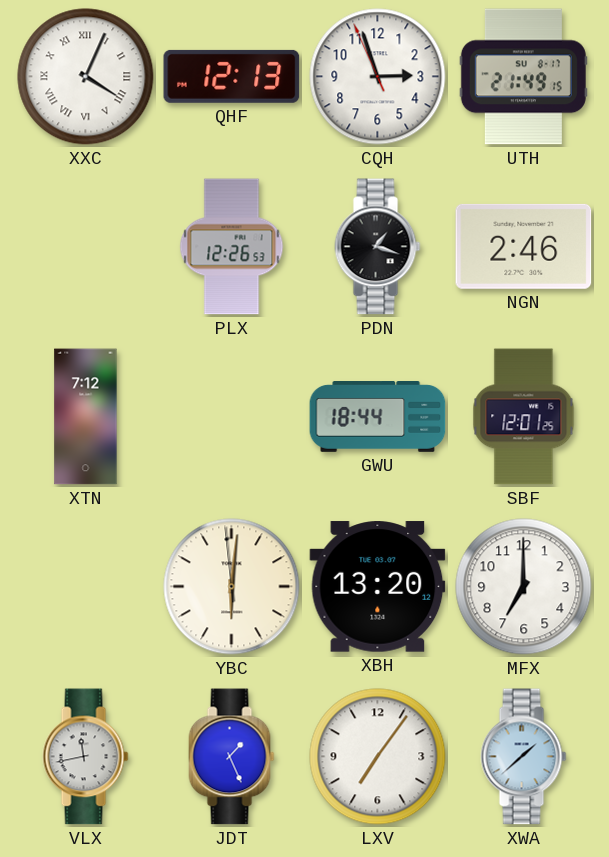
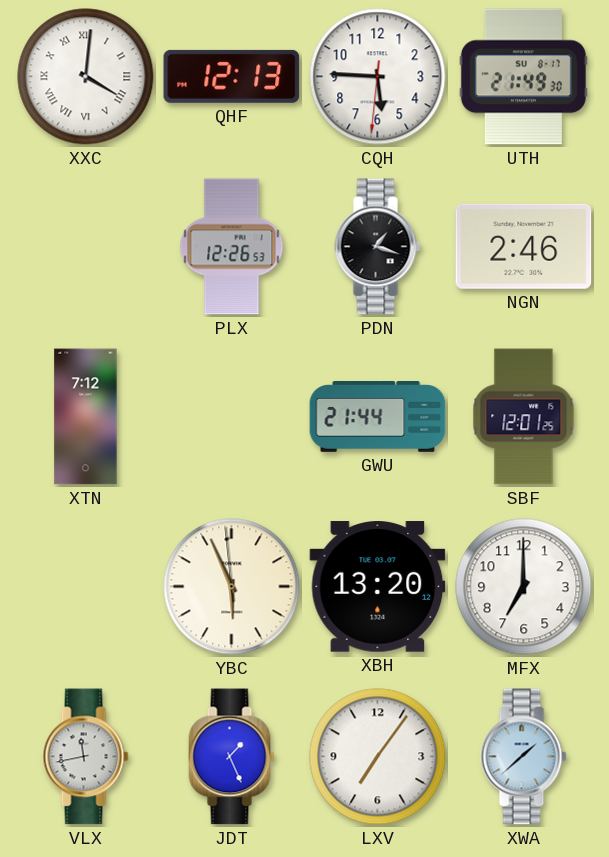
XXC: 4:04 -> 4:01
CQH: 2:56 -> 5:45
UTH: 21:49:15 -> 21:49:30
GWU: 18:44 -> 21:44
YBC: 6:00 -> 5:55
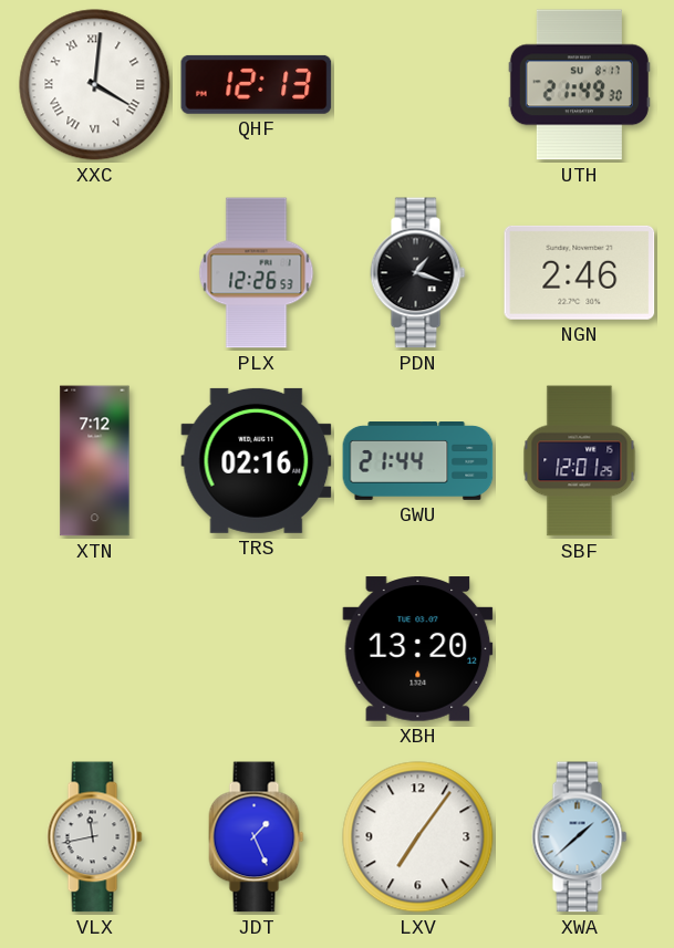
CQH: 5:45 -> none
TRS: none -> 02:16
YBC: 5:55 -> none
MFX: 7:00 -> none
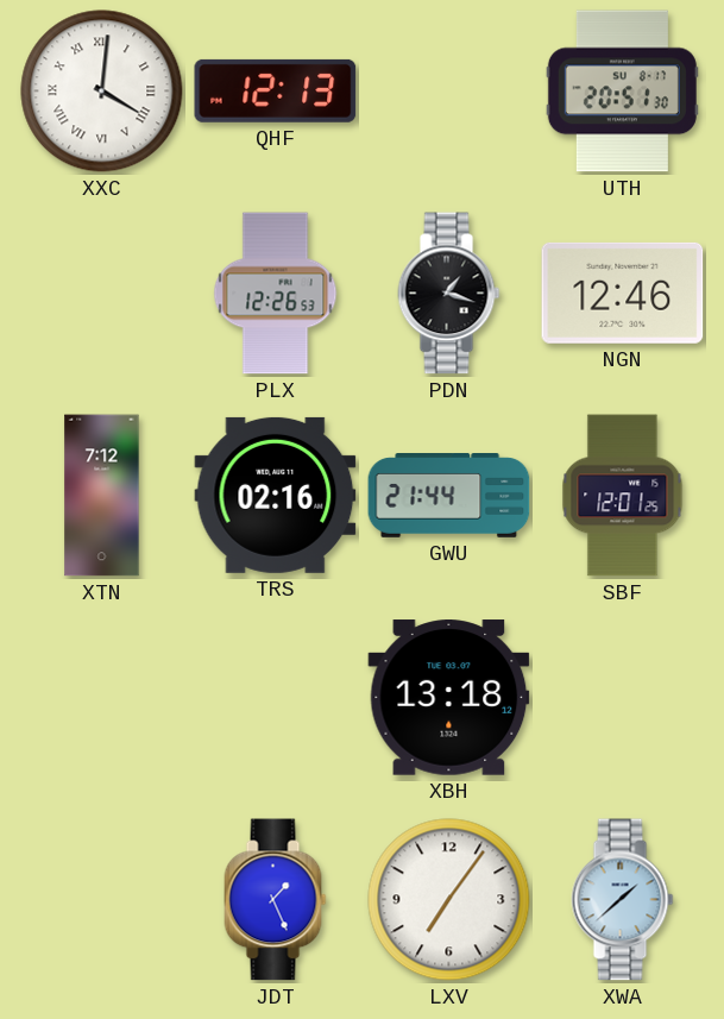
UTH: 21:49 -> 20:51
NGN: 2:46 -> 12:46
XBH: 13:20 -> 13:18
VLX: 11:43 -> none
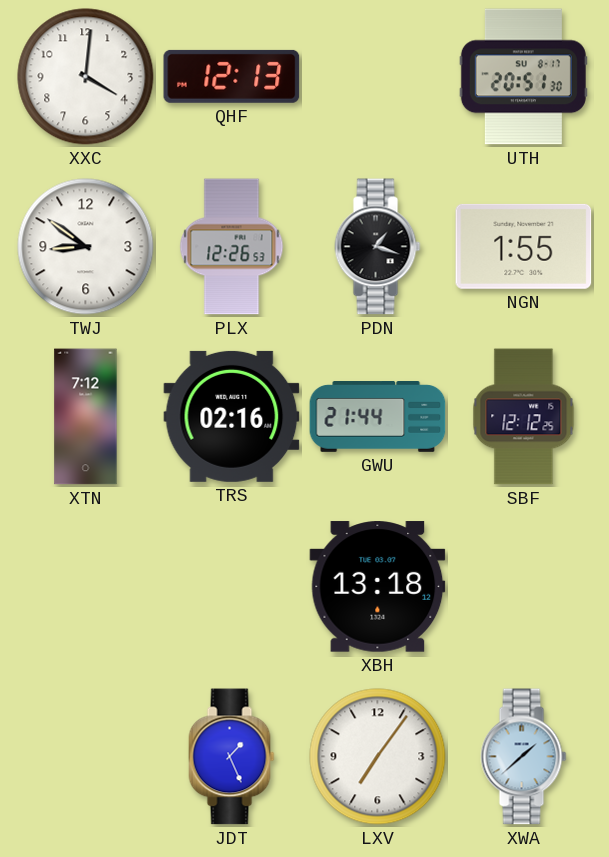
XXC numerals: Roman -> Arabic
TWJ: none -> 8:51
NGN: 12:46 -> 1:55
SBF: 12:01 -> 12:12
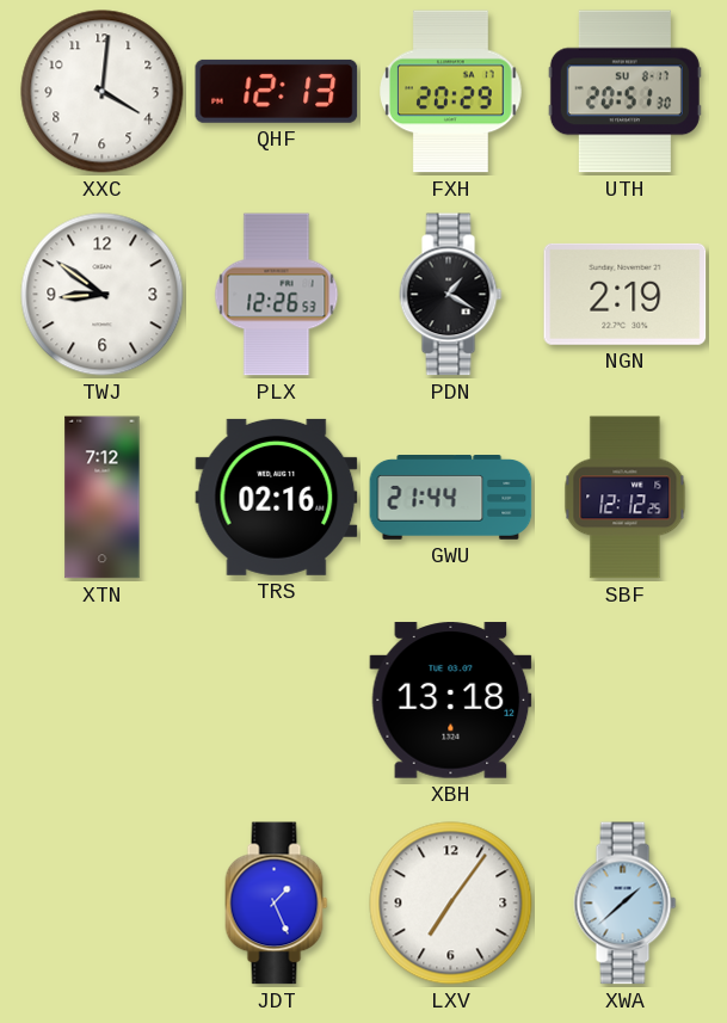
FXH: none -> 20:29
PDN: 1:18 -> 1:20
NGN: 1:55 -> 2:19
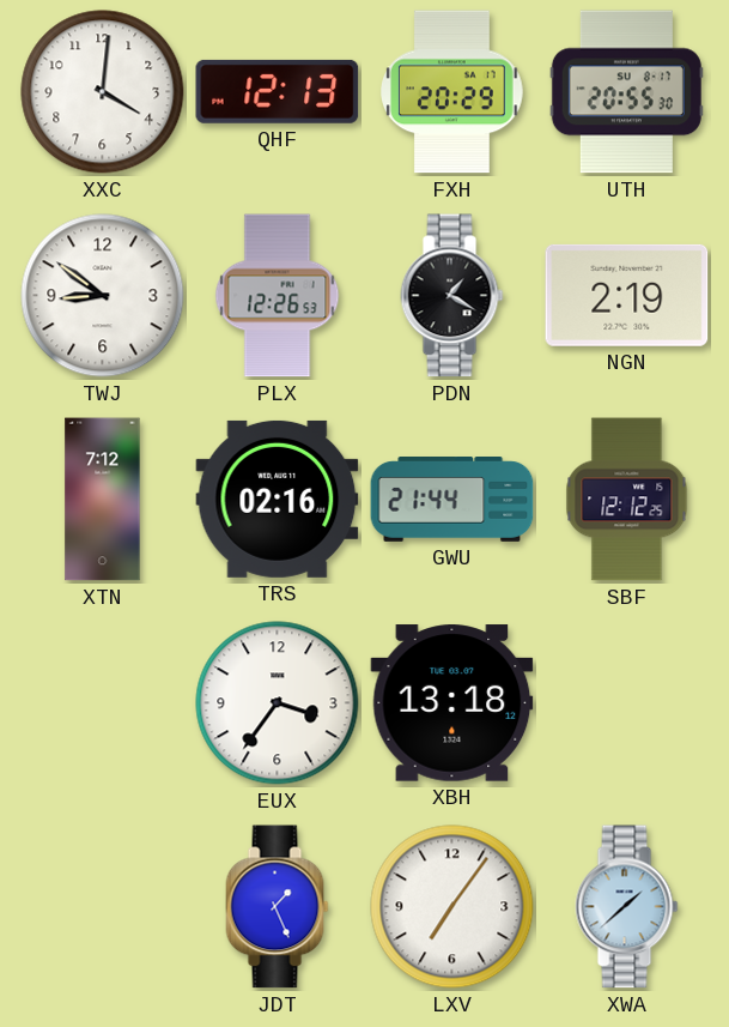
UTH: 20:51 -> 20:55
EUX: none -> 3:36
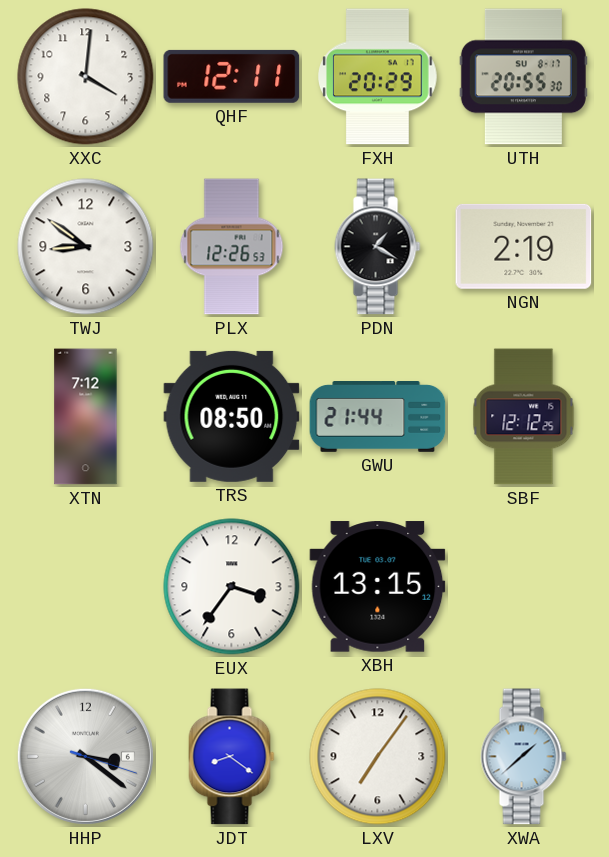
QHF: 12:13 -> 12:11
TRS: 02:16 -> 08:50
XBH: 13:18 -> 13:15
HHP: none -> 3:21
JDT: 1:26 -> 8:21
